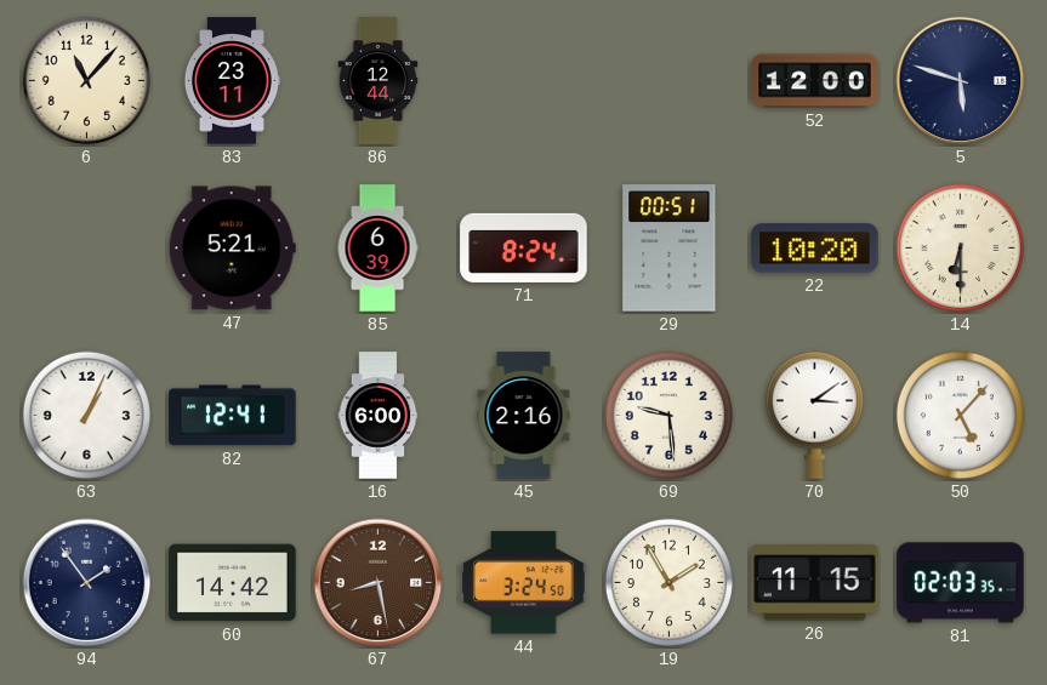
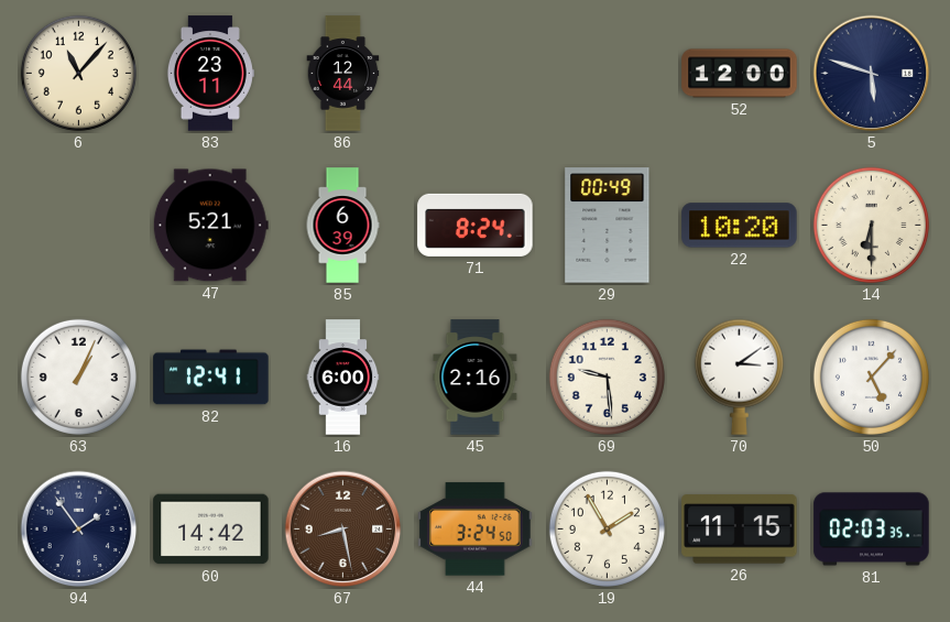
29: 00:51 -> 00:49
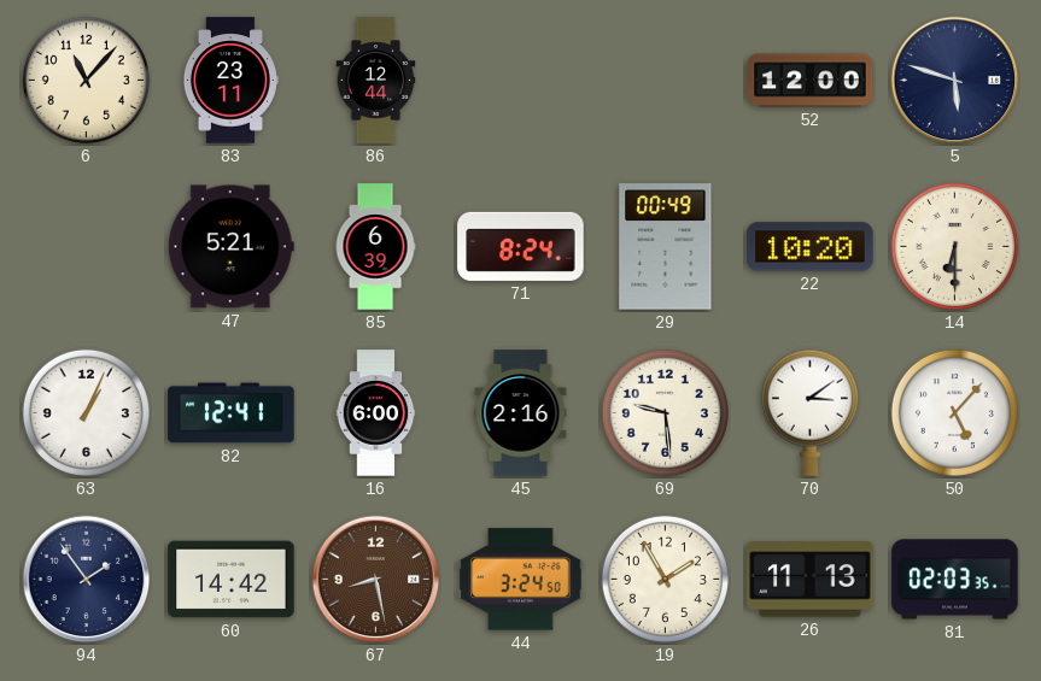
26: 11:15 -> 11:13
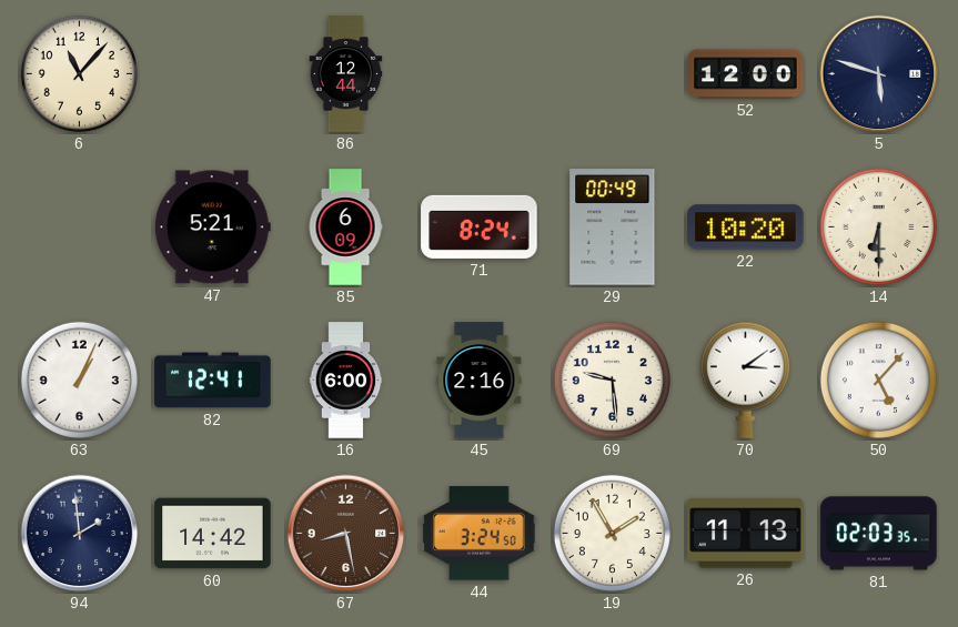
83: 23:11 -> none
85: 6:39 -> 6:09
94: 1:54 -> 1:59
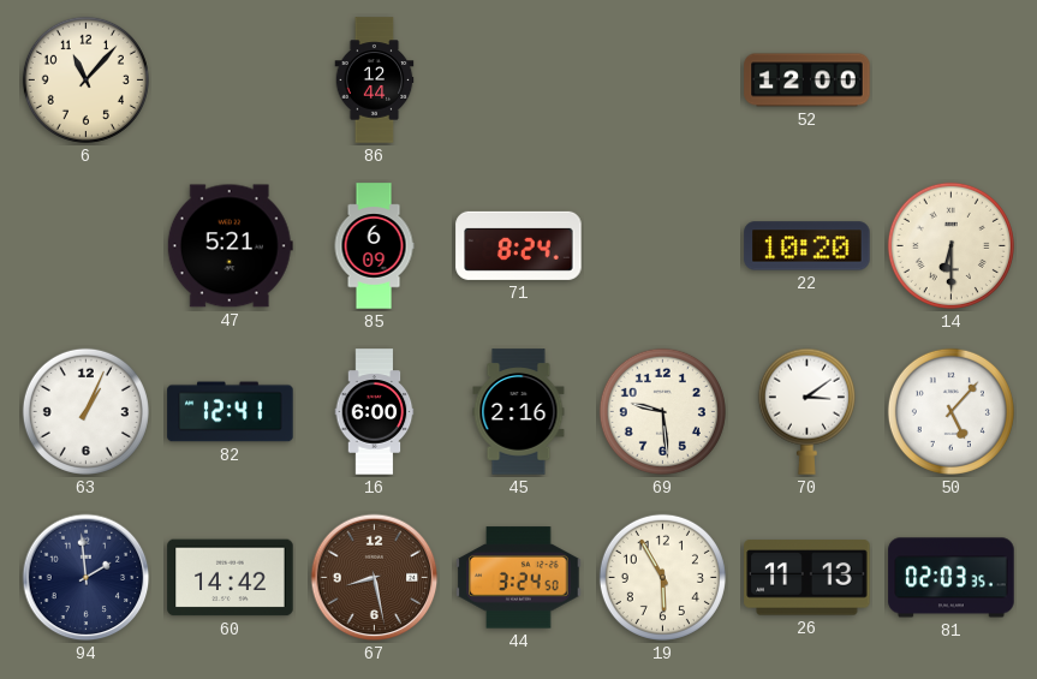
5: 5:48 -> none
29: 00:49 -> none
19: 1:55 -> 5:55
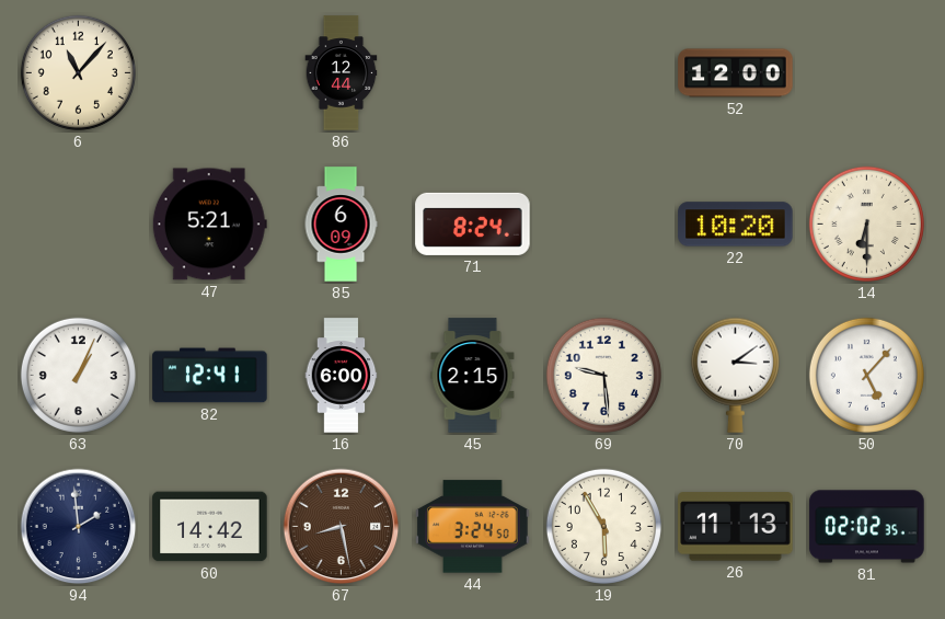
45: 2:16 -> 2:15
81: 02:03 -> 02:02
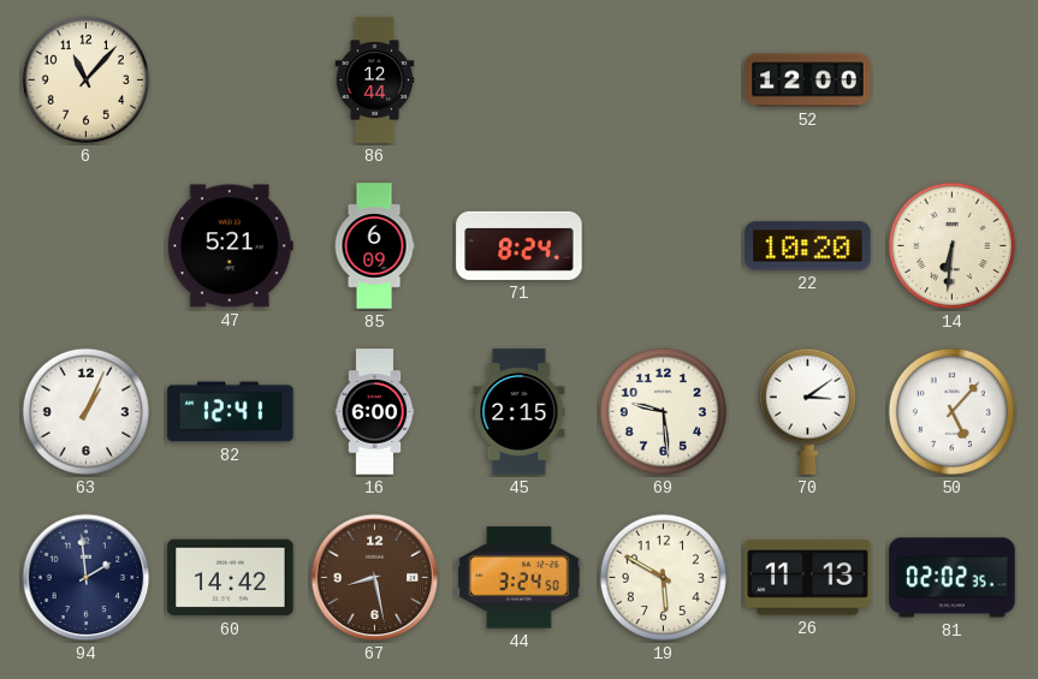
14: 6:30 -> 6:31
19: 5:55 -> 5:50
